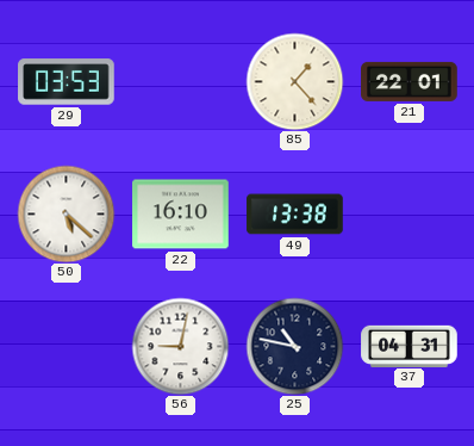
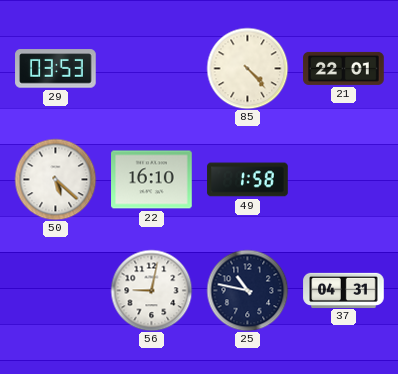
85: 1:23 -> 4:23
49: 13:38 -> 1:58
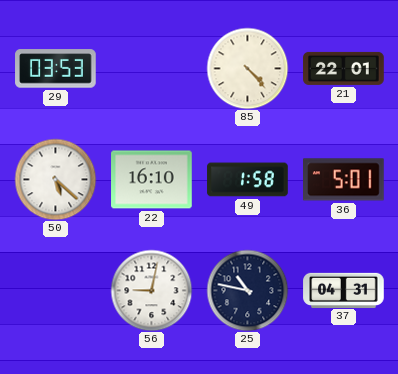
36: none -> 5:01
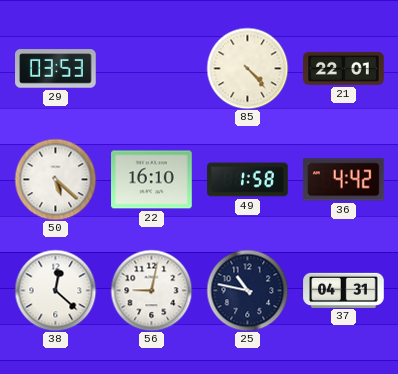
36: 5:01 -> 4:42
38: none -> 12:22
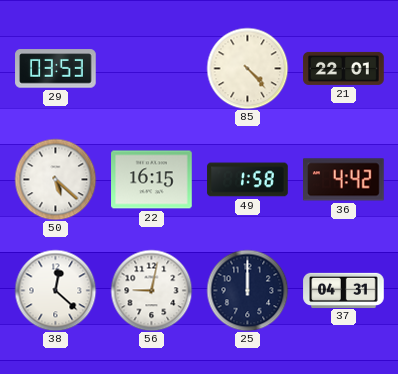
22: 16:10 -> 16:15
25: 10:47 -> 12:00
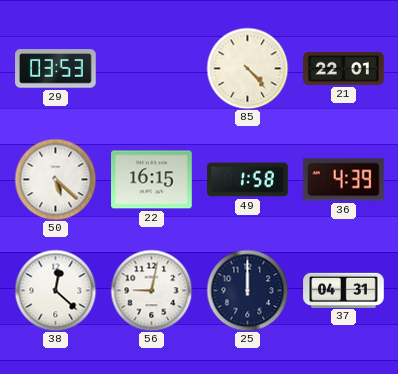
36: 4:42 -> 4:39
